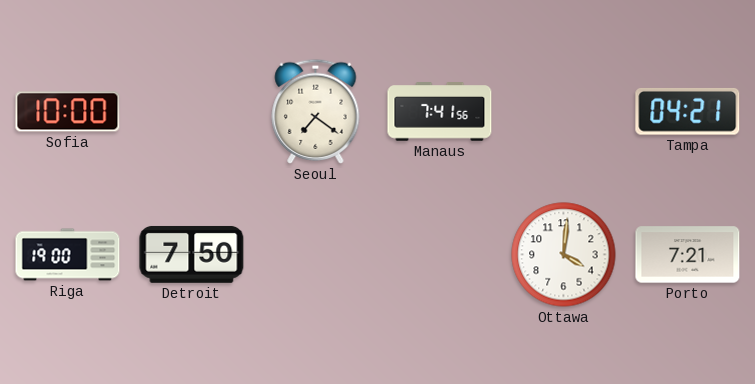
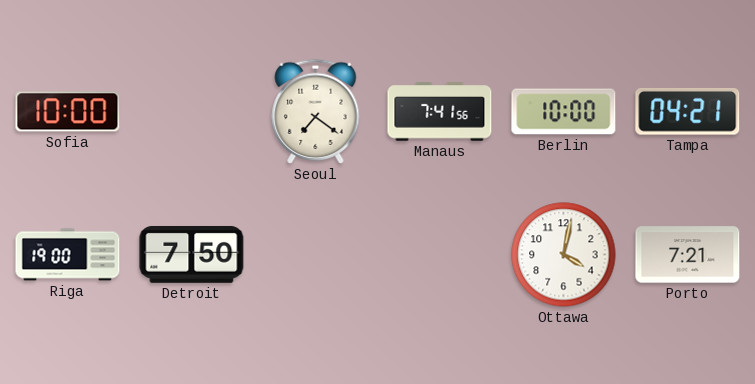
Berlin: none -> 10:00
Ottawa: 4:01 -> 4:02
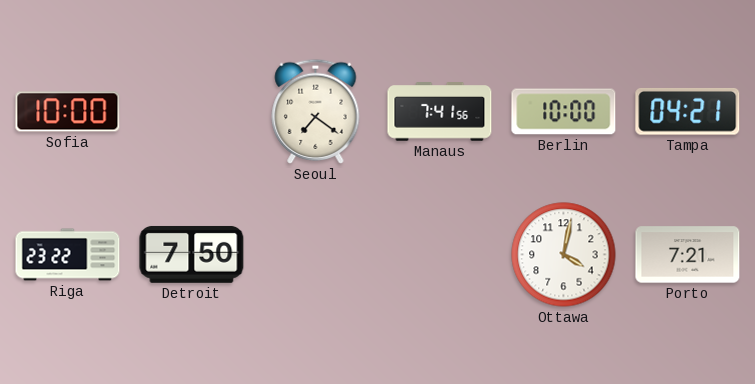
Riga: 19:00 -> 23:22
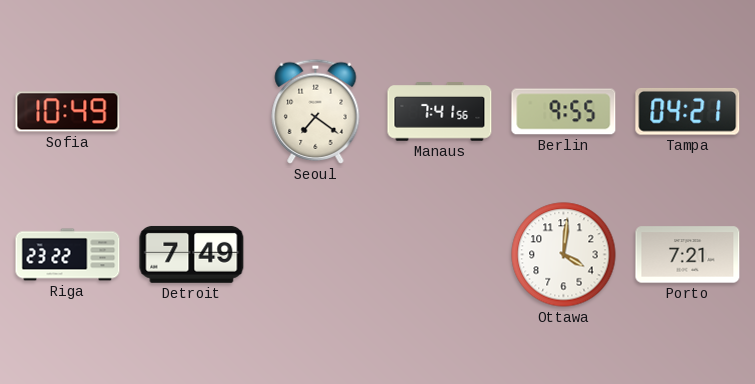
Sofia: 10:00 -> 10:49
Berlin: 10:00 -> 9:55
Detroit: 7:50 -> 7:49
Ottawa: 4:02 -> 4:01
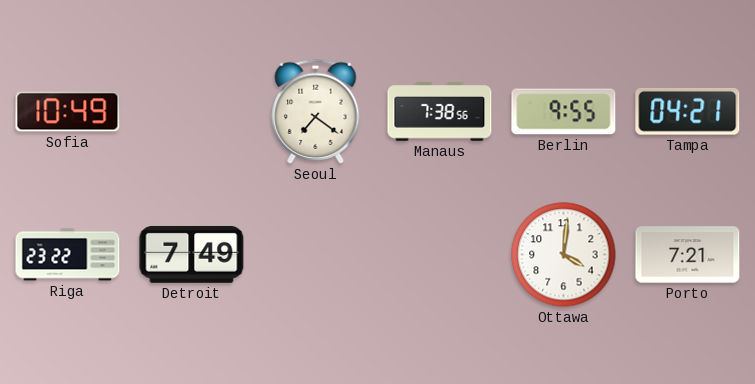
Manaus: 7:41 -> 7:38
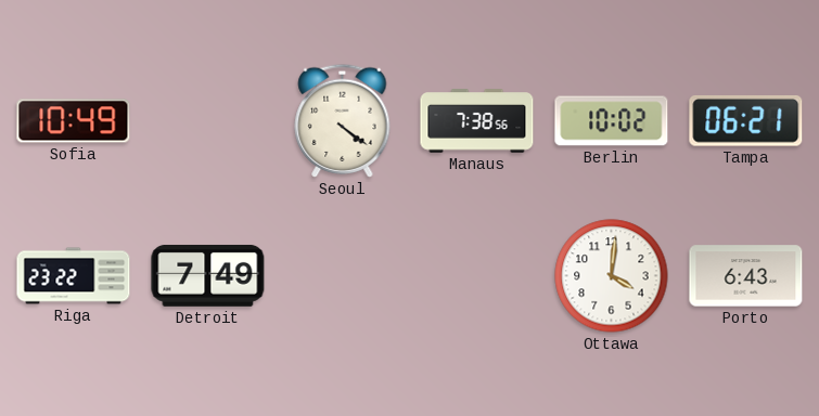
Seoul: 7:21 -> 4:21
Berlin: 9:55 -> 10:02
Tampa: 04:21 -> 06:21
Porto: 7:21 -> 6:43
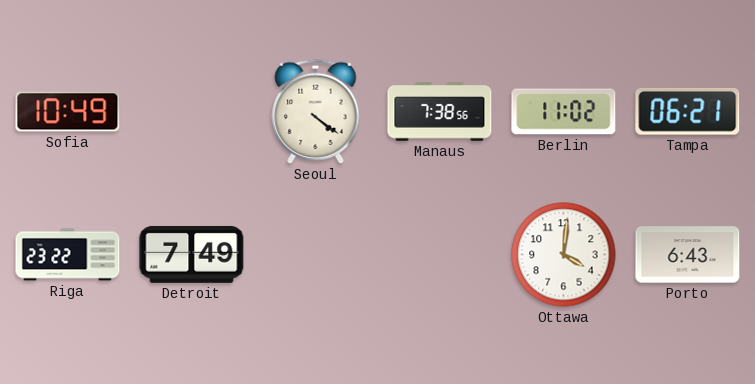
Berlin: 10:02 -> 11:02
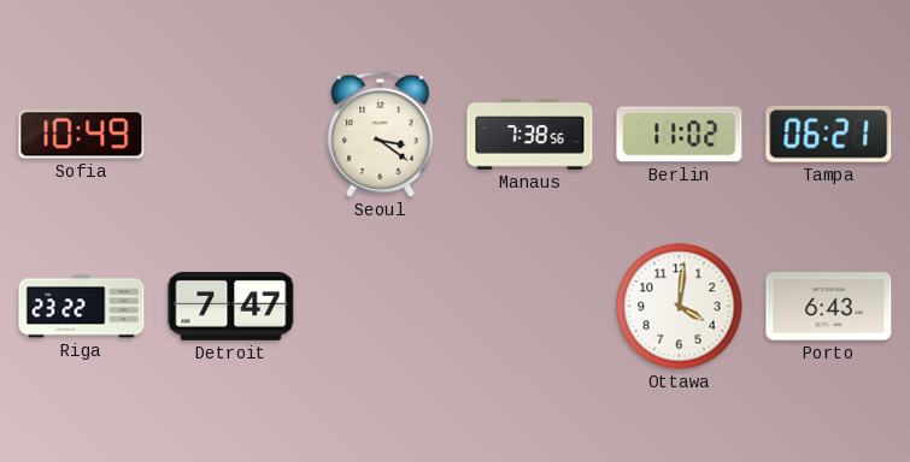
Seoul: 4:21 -> 3:21
Detroit: 7:49 -> 7:47
